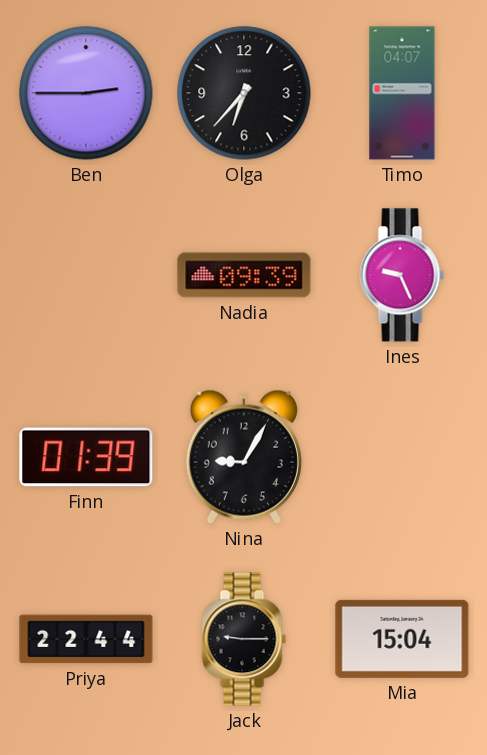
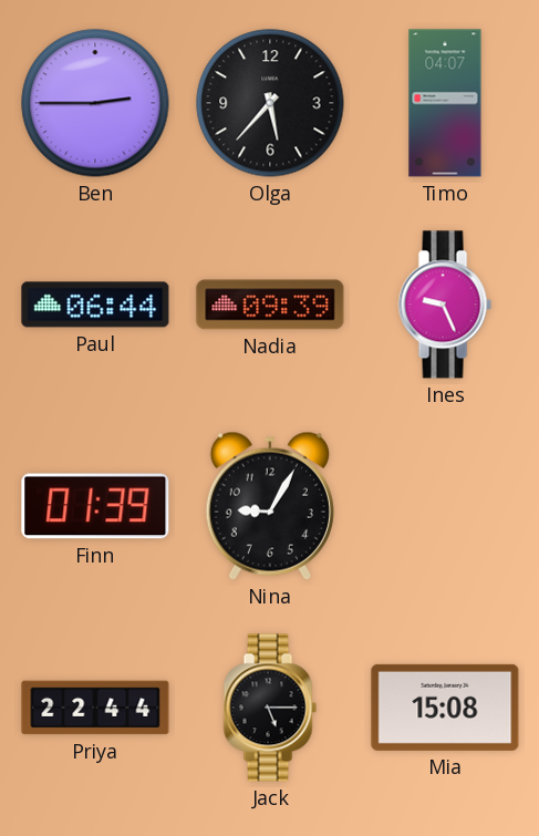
Olga: 6:37 -> 5:37
Paul: none -> 06:44
Jack: 9:15 -> 5:15
Mia: 15:04 -> 15:08
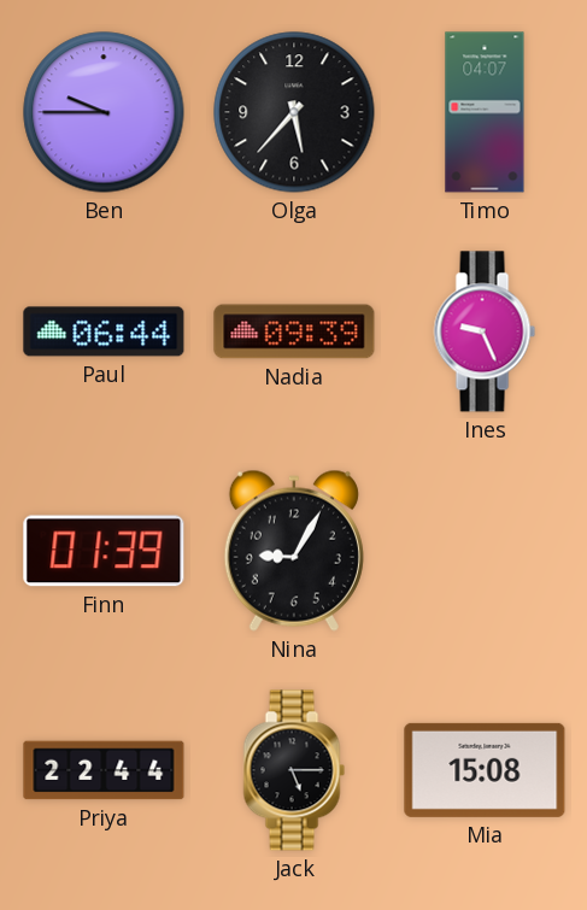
Ben: 2:45 -> 9:45
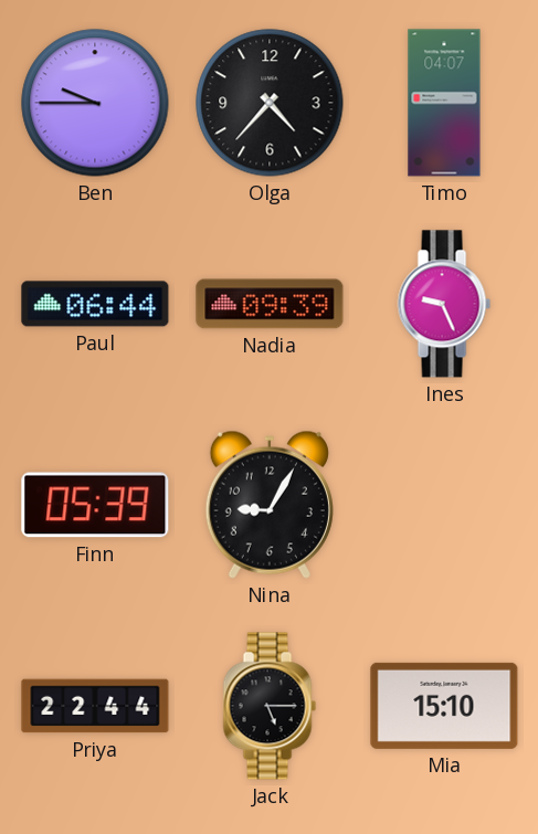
Olga: 5:37 -> 4:37
Finn: 01:39 -> 05:39
Mia: 15:08 -> 15:10
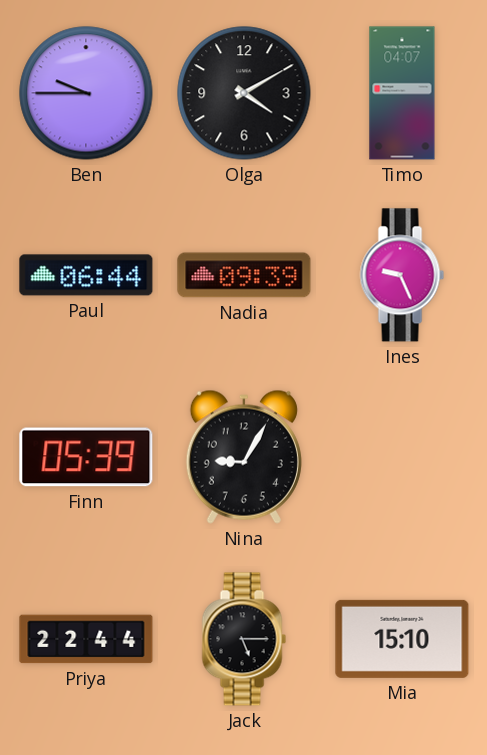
Olga: 4:37 -> 4:10
